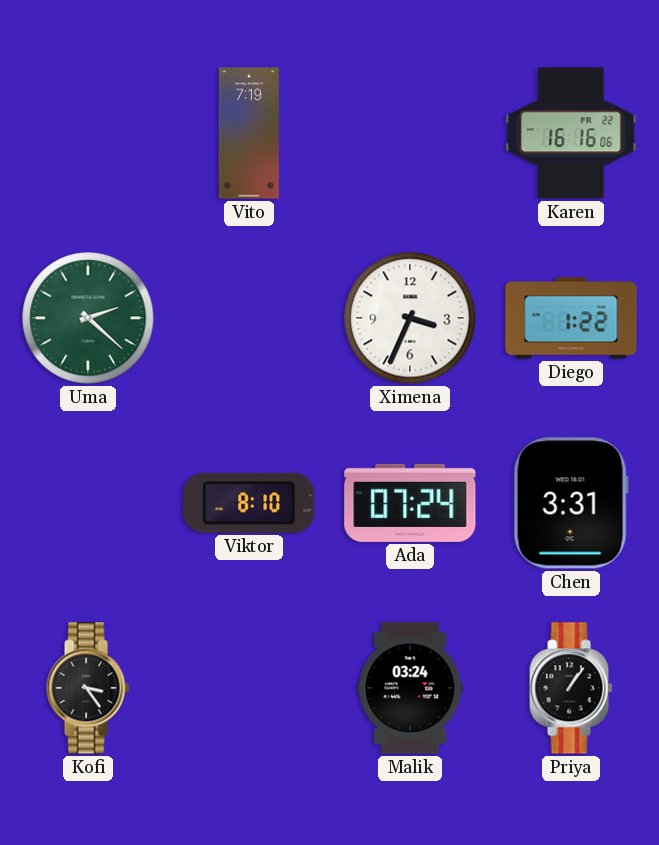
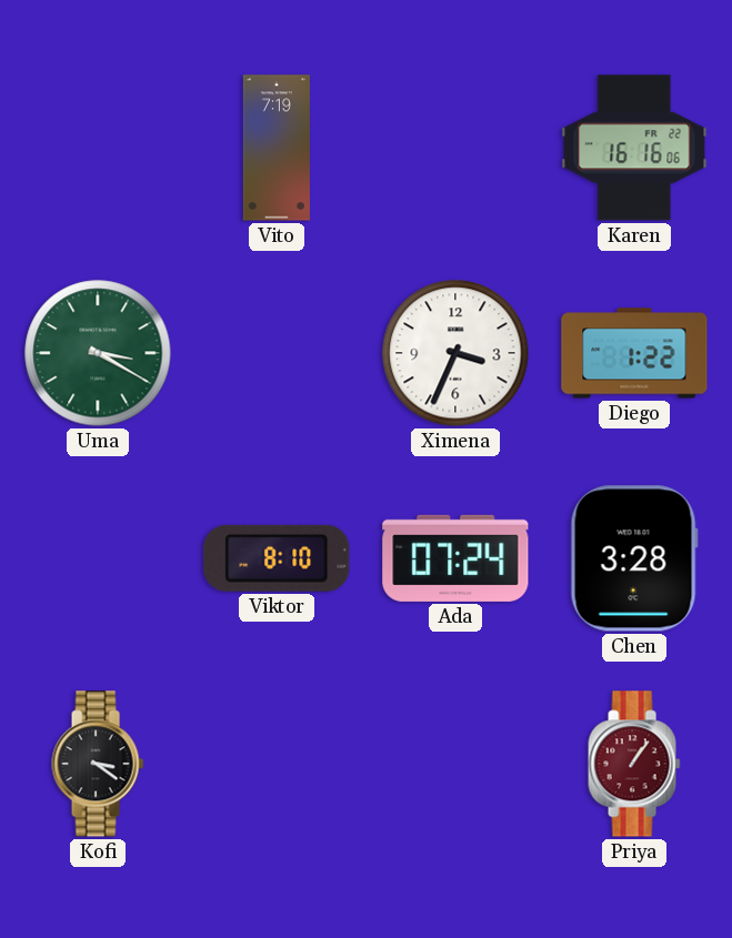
Uma: 2:22 -> 3:20
Chen: 3:31 -> 3:28
Kofi: 3:24 -> 3:21
Malik: 03:24 -> none
Priya dial: black -> burgundy
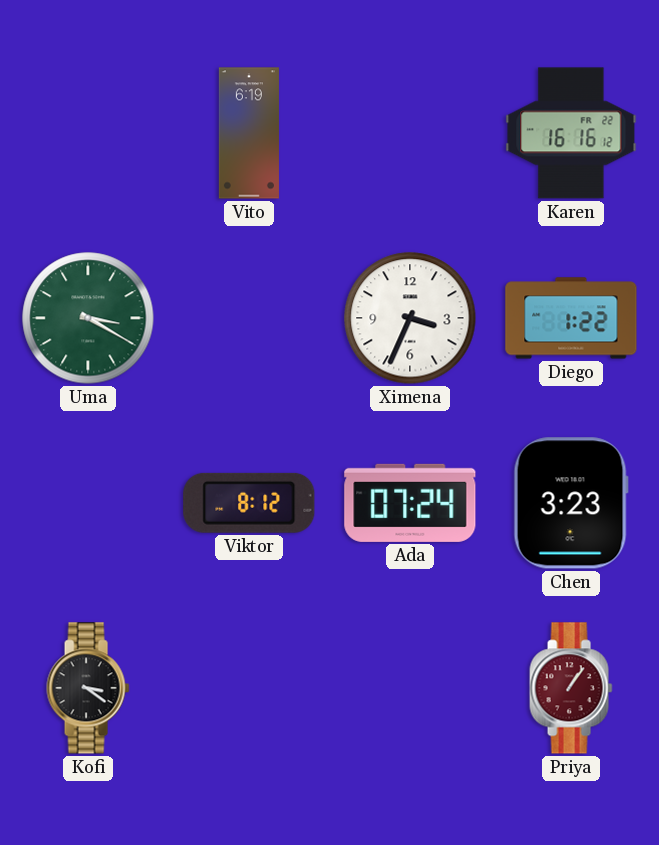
Vito: 7:19 -> 6:19
Karen: 16:16:06 -> 16:16:12
Viktor: 8:10 -> 8:12
Chen: 3:28 -> 3:23
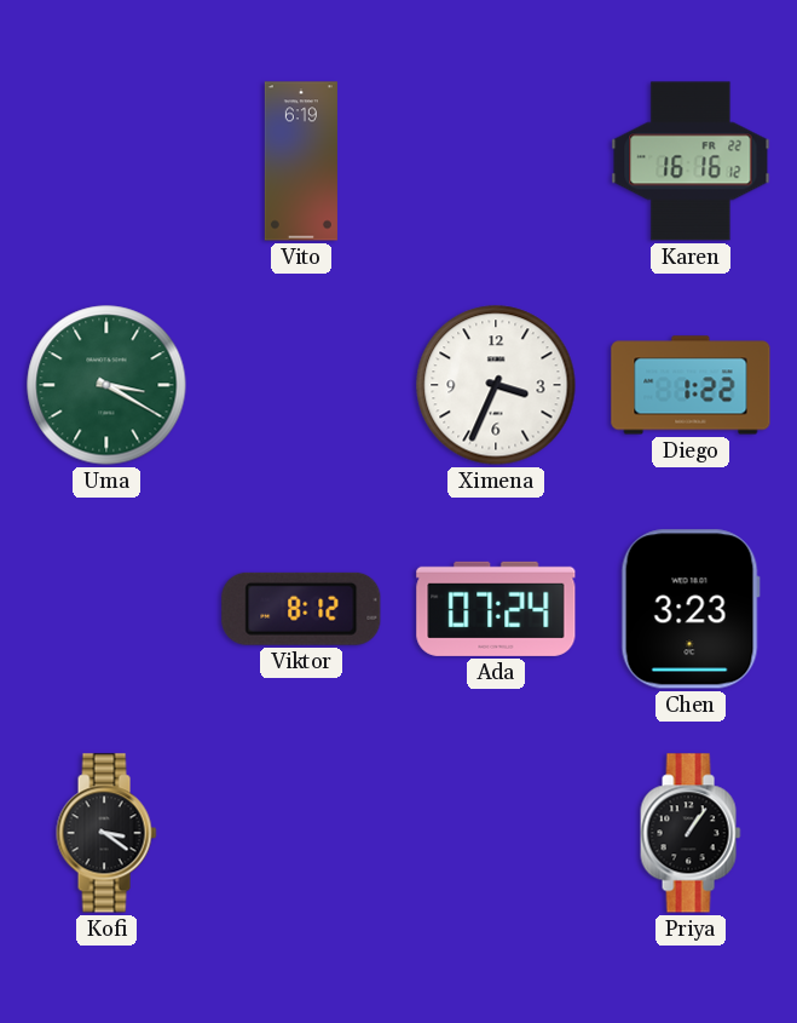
Priya dial: burgundy -> black
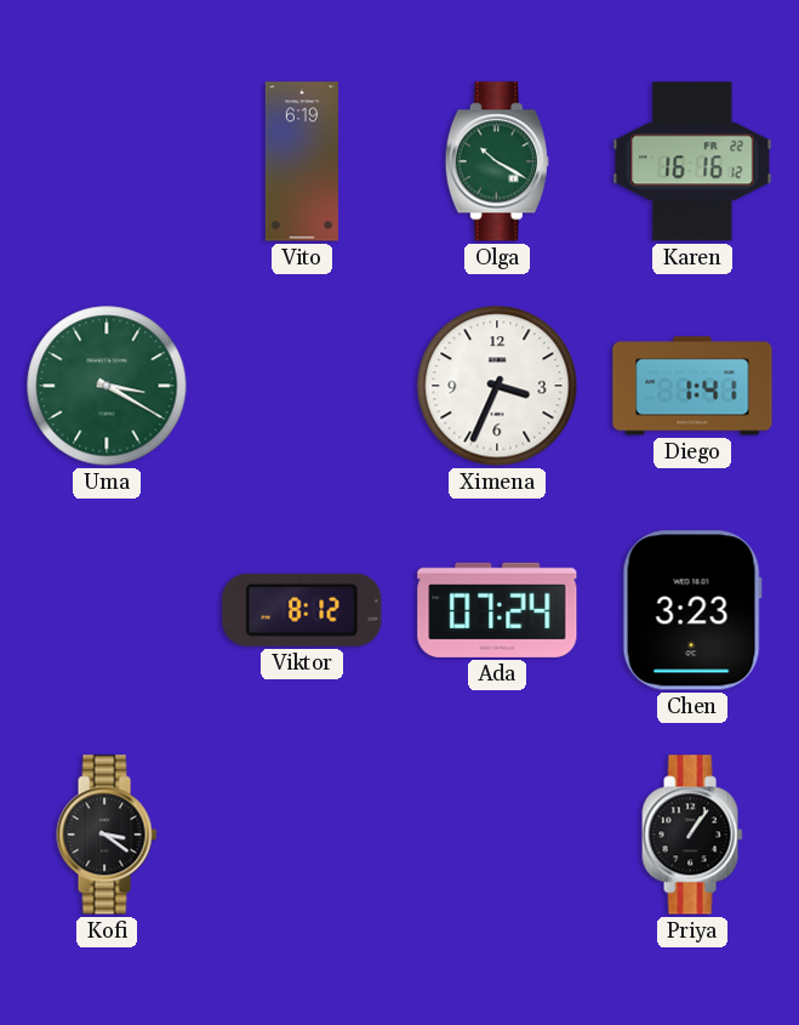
Olga: none -> 10:20
Diego: 1:22 -> 1:41
